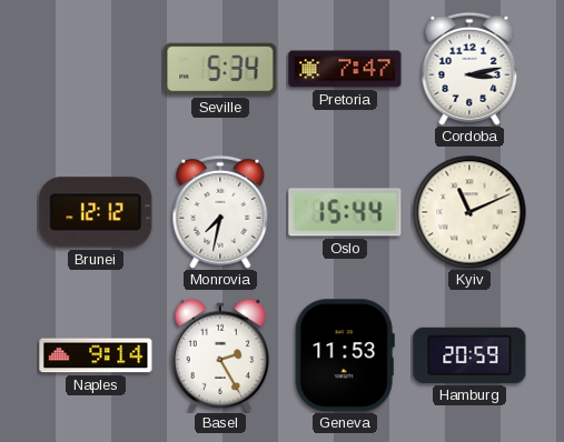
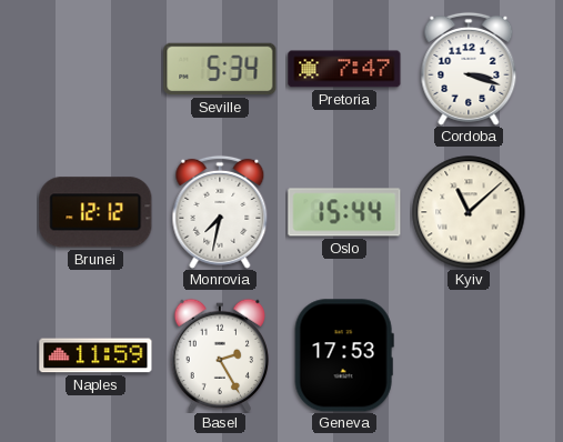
Cordoba: 3:13 -> 3:18
Kyiv: 11:11 -> 11:08
Naples: 9:14 -> 11:59
Geneva: 11:53 -> 17:53
Hamburg: 20:59 -> none
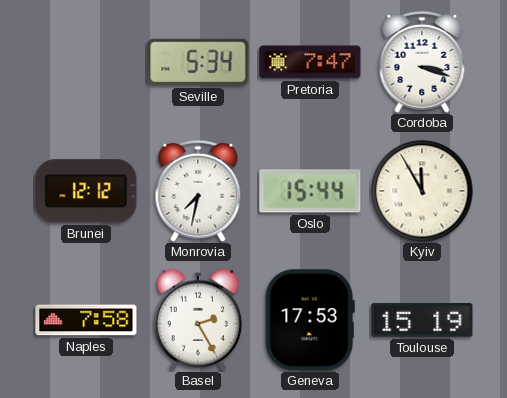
Kyiv: 11:08 -> 11:55
Naples: 11:59 -> 7:58
Toulouse: none -> 15:19
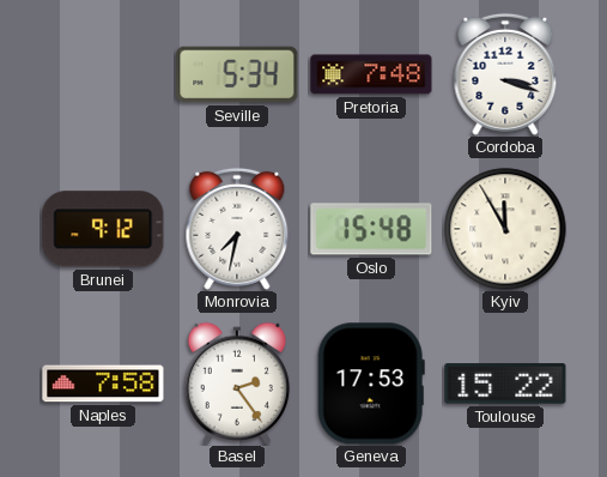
Pretoria: 7:47 -> 7:48
Brunei: 12:12 -> 9:12
Oslo: 15:44 -> 15:48
Basel: 2:25 -> 2:24
Toulouse: 15:19 -> 15:22
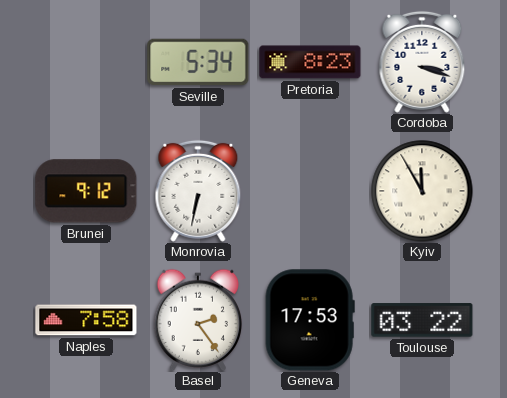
Pretoria: 7:48 -> 8:23
Monrovia: 7:32 -> 6:32
Oslo: 15:48 -> none
Toulouse: 15:22 -> 03:22
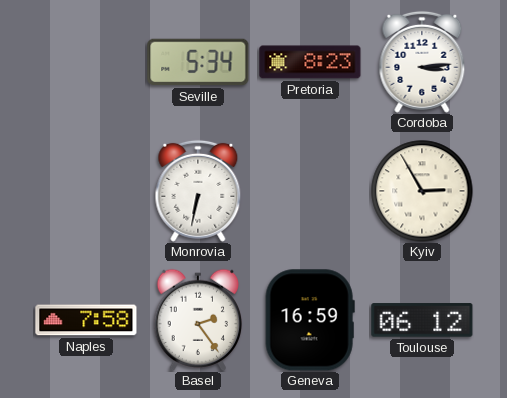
Cordoba: 3:18 -> 3:14
Brunei: 9:12 -> none
Kyiv: 11:55 -> 2:55
Geneva: 17:53 -> 16:59
Toulouse: 03:22 -> 06:12
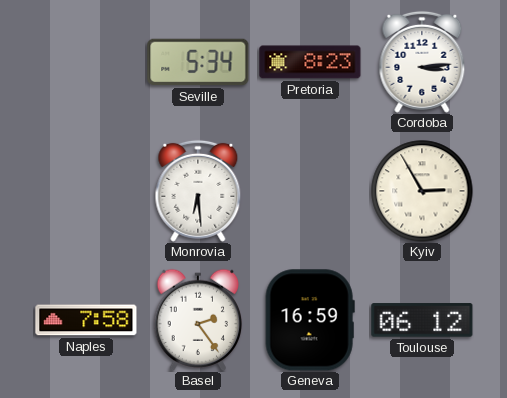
Monrovia: 6:32 -> 6:29
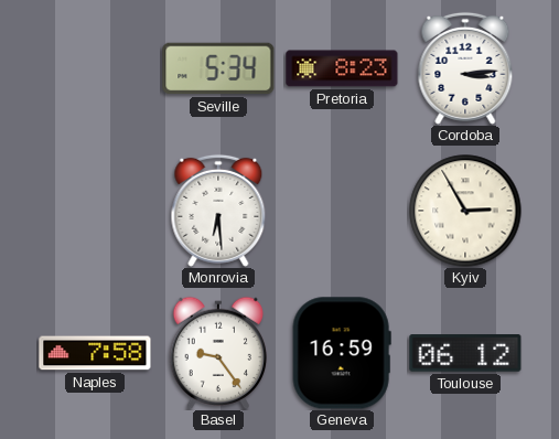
Basel: 2:24 -> 9:24
